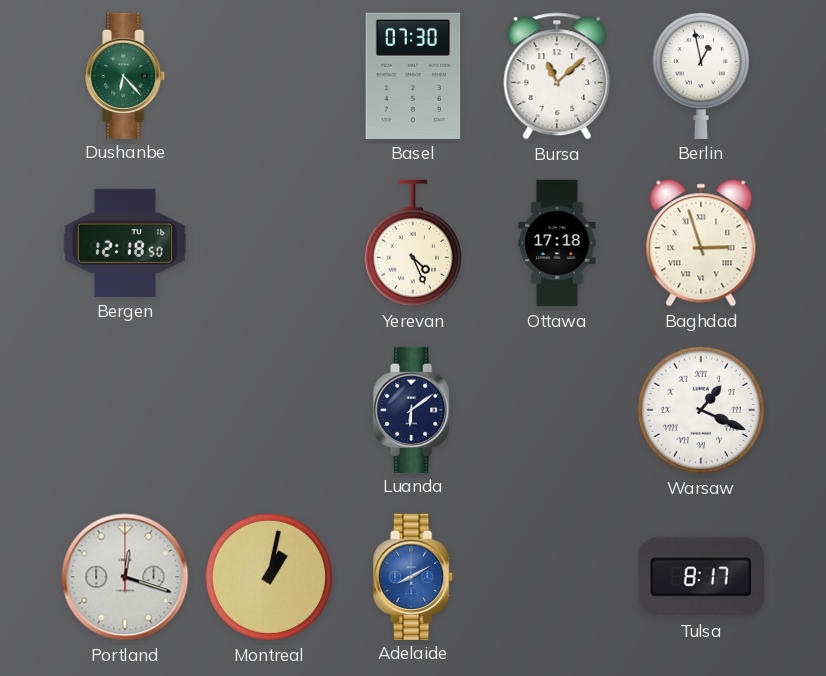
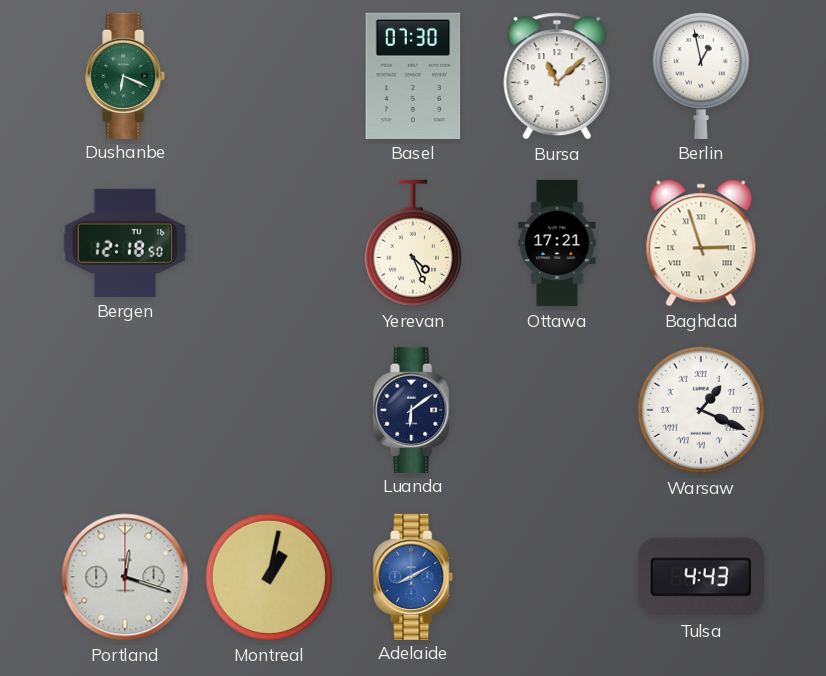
Dushanbe: 6:23 -> 6:19
Ottawa: 17:18 -> 17:21
Tulsa: 8:17 -> 4:43
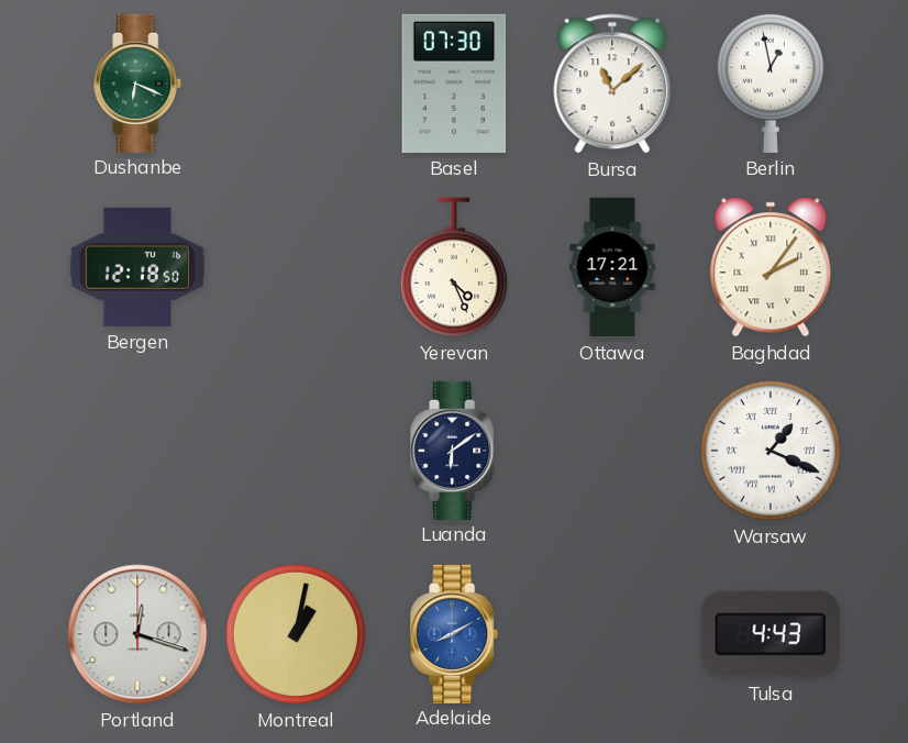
Baghdad: 2:57 -> 2:06
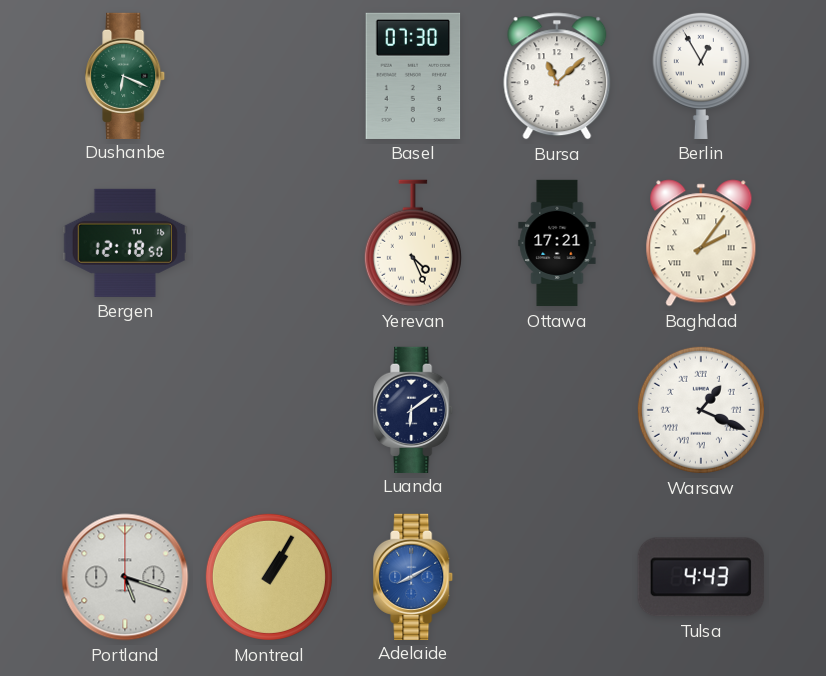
Berlin: 12:58 -> 12:55
Portland: 12:18 -> 5:18
Montreal: 1:02 -> 1:05
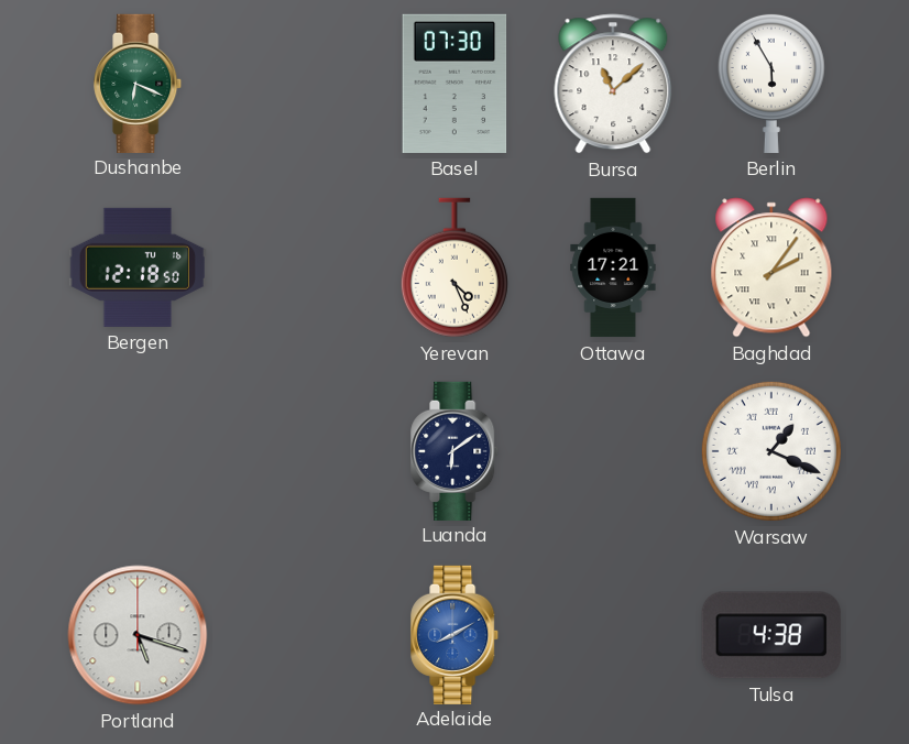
Berlin: 12:55 -> 5:55
Montreal: 1:05 -> none
Tulsa: 4:43 -> 4:38
